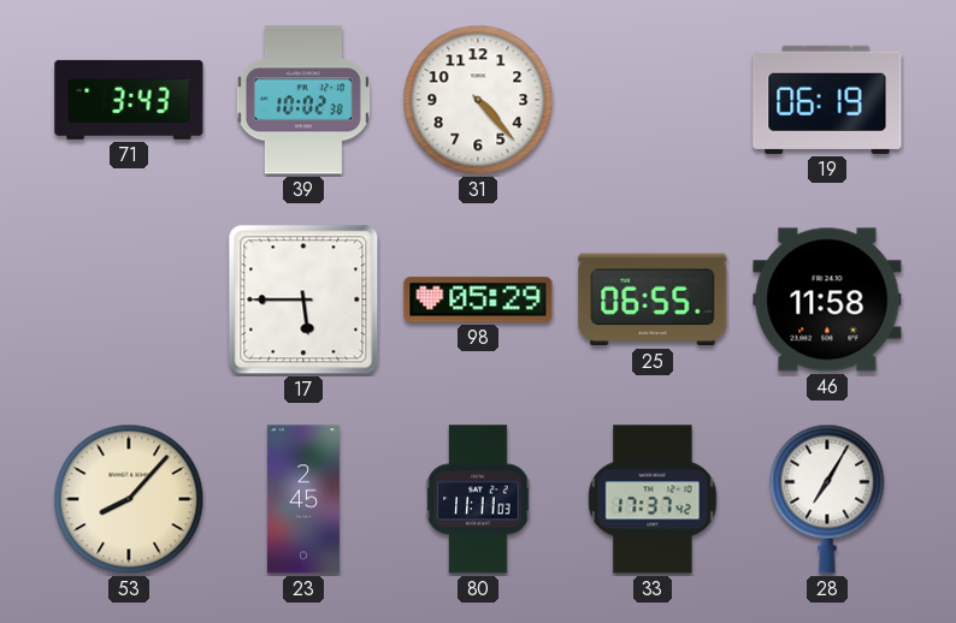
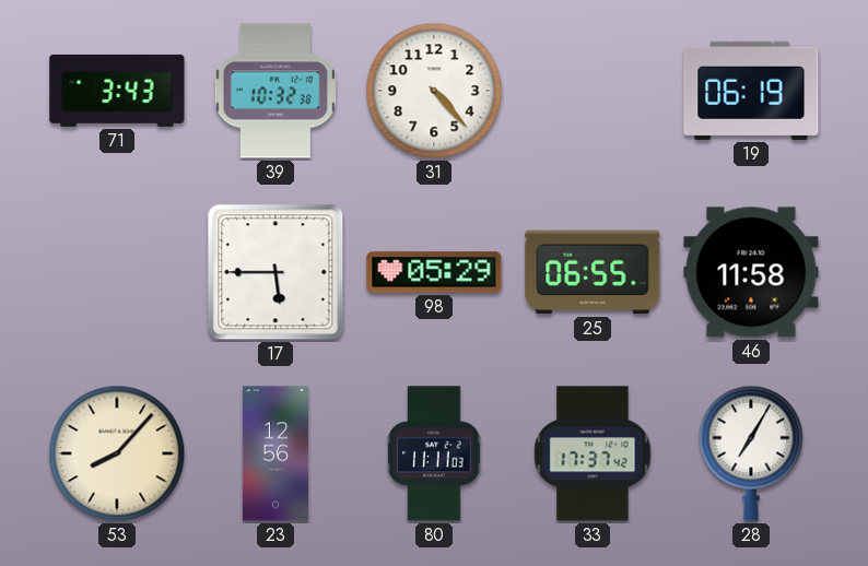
39: 10:02 -> 10:32
23: 2:45 -> 12:56
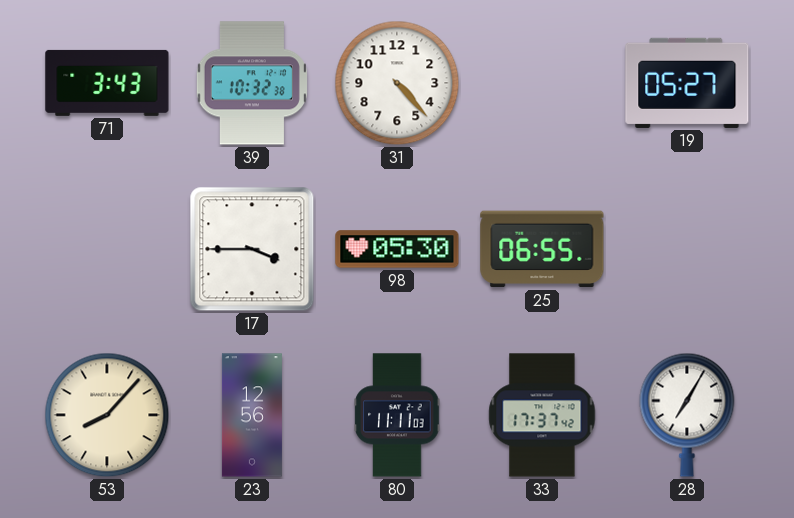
19: 06:19 -> 05:27
17: 5:45 -> 3:45
98: 05:29 -> 05:30
46: 11:58 -> none
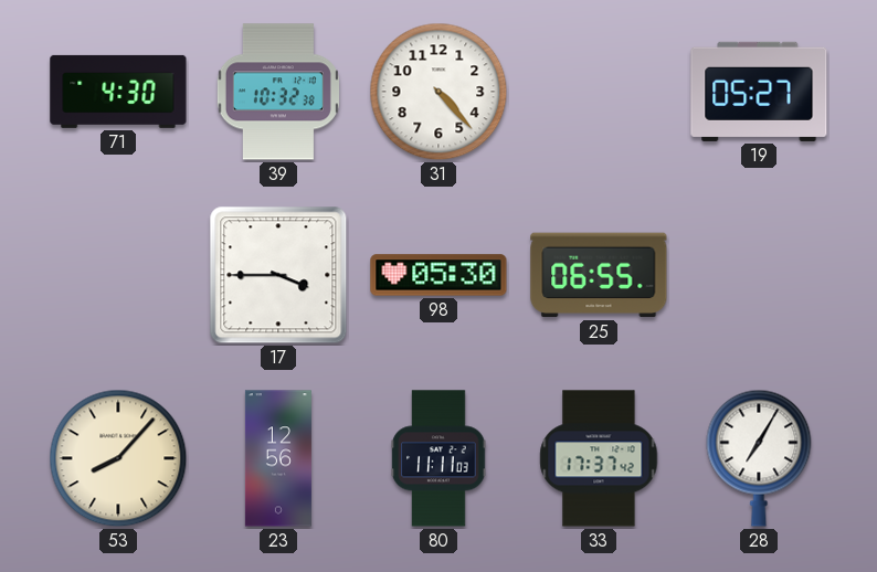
71: 3:43 -> 4:30
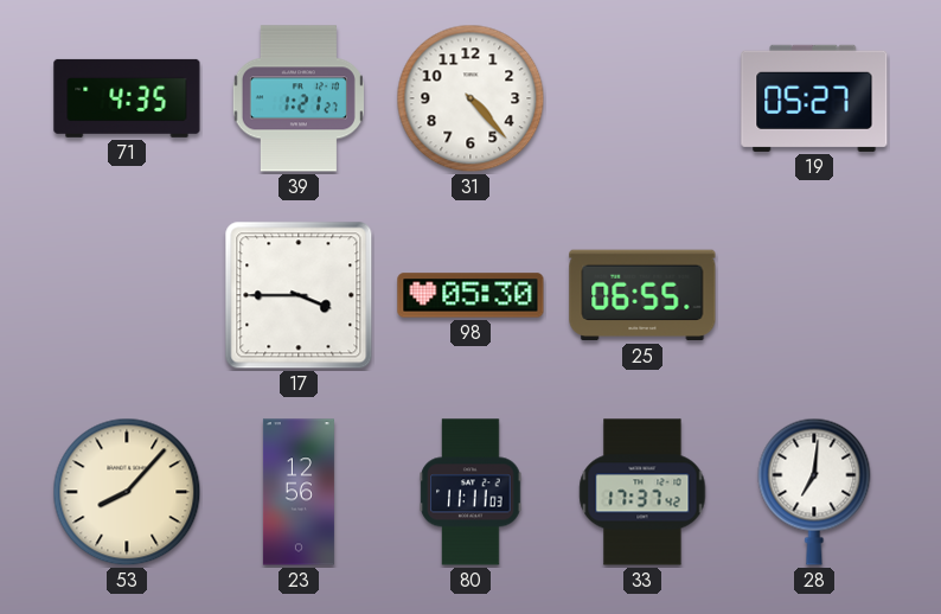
71: 4:30 -> 4:35
39: 10:32 -> 1:21
28: 7:05 -> 7:01
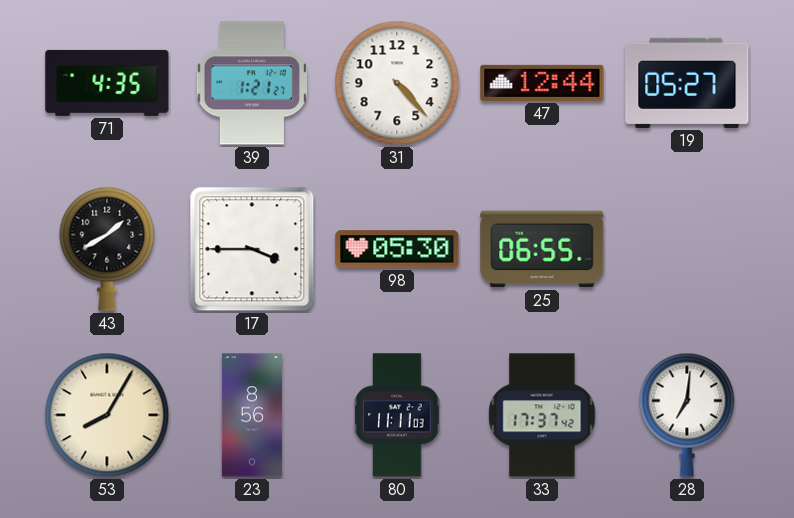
47: none -> 12:44
43: none -> 1:40
53: 8:07 -> 8:05
23: 12:56 -> 8:56
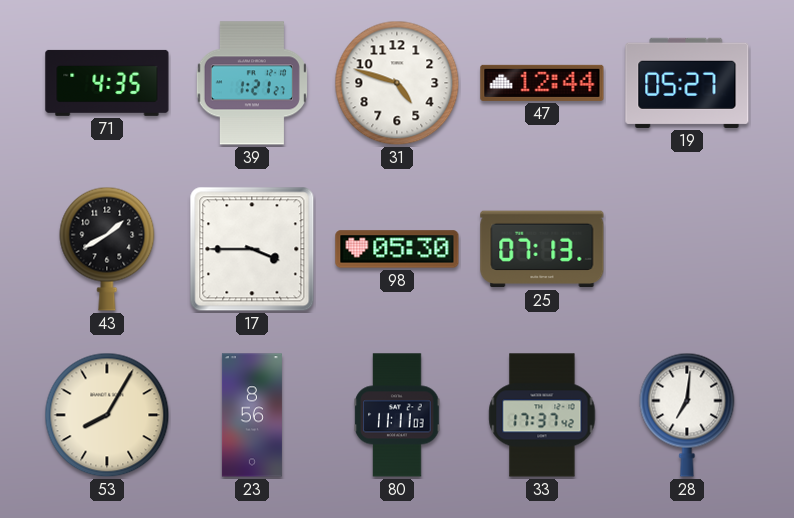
31: 4:23 -> 4:48
25: 06:55 -> 07:13
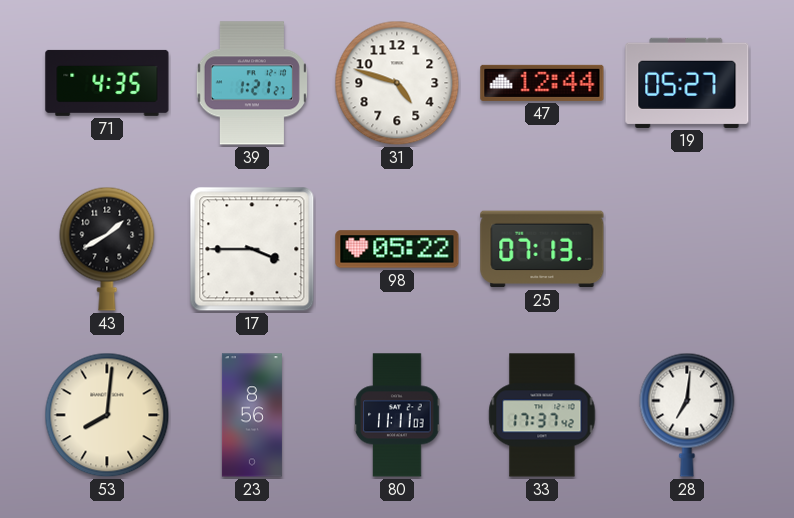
98: 05:30 -> 05:22
53: 8:05 -> 8:01
